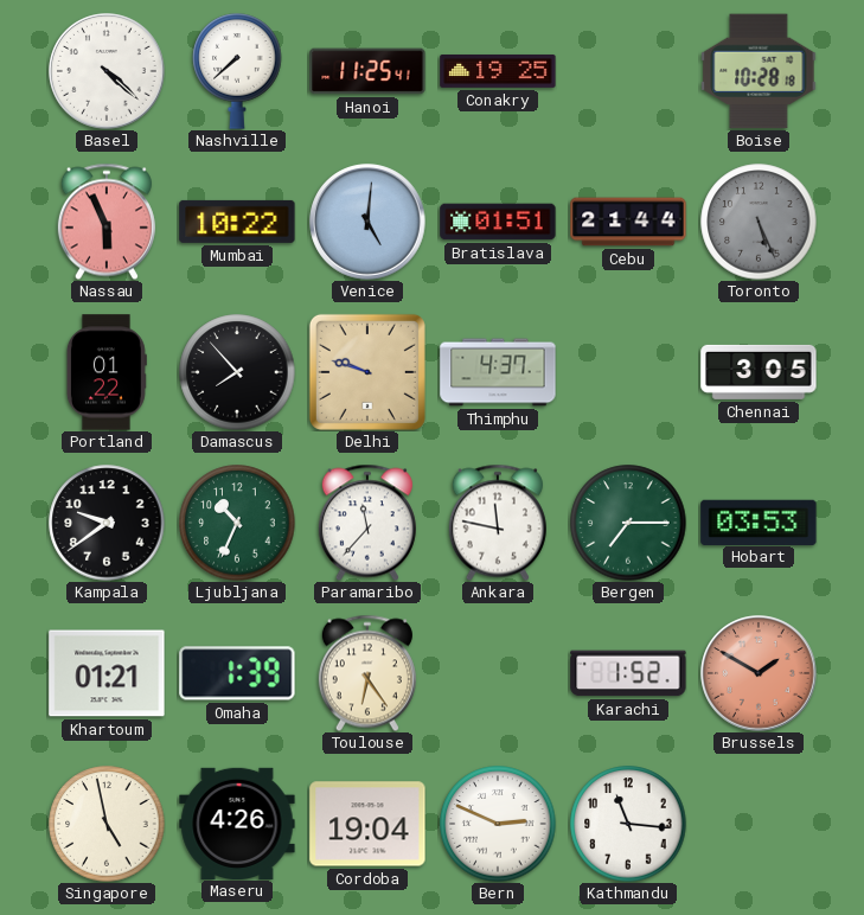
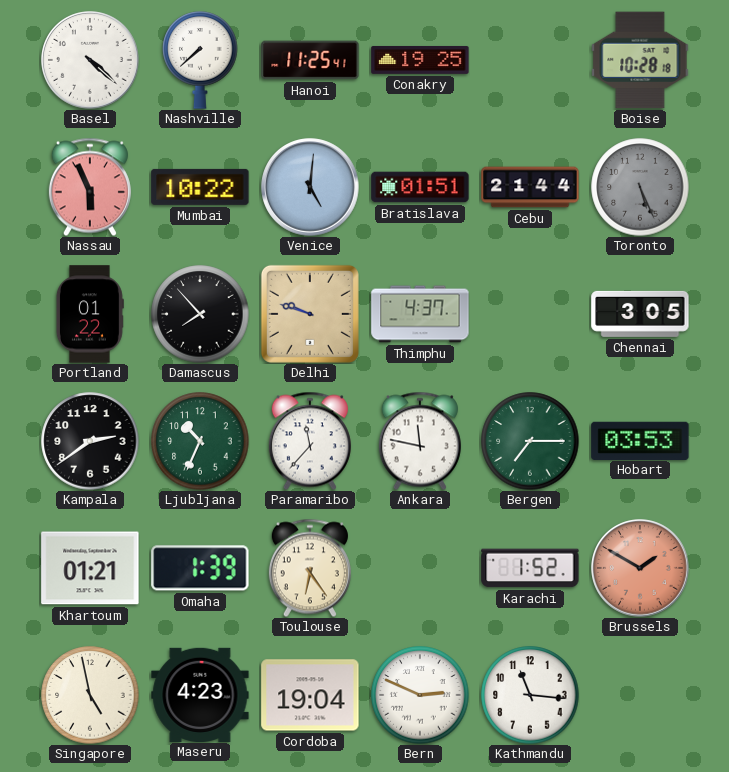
Kampala: 9:39 -> 2:39
Maseru: 4:26 -> 4:23
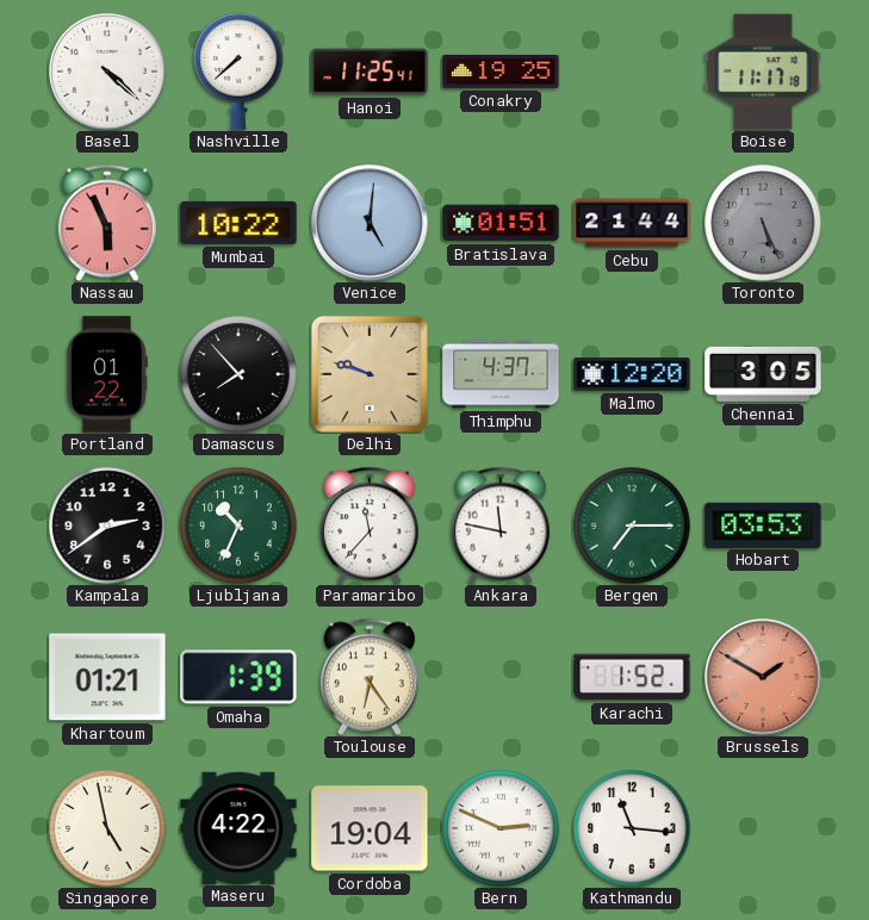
Boise: 10:28 -> 11:17
Malmo: none -> 12:20
Maseru: 4:23 -> 4:22
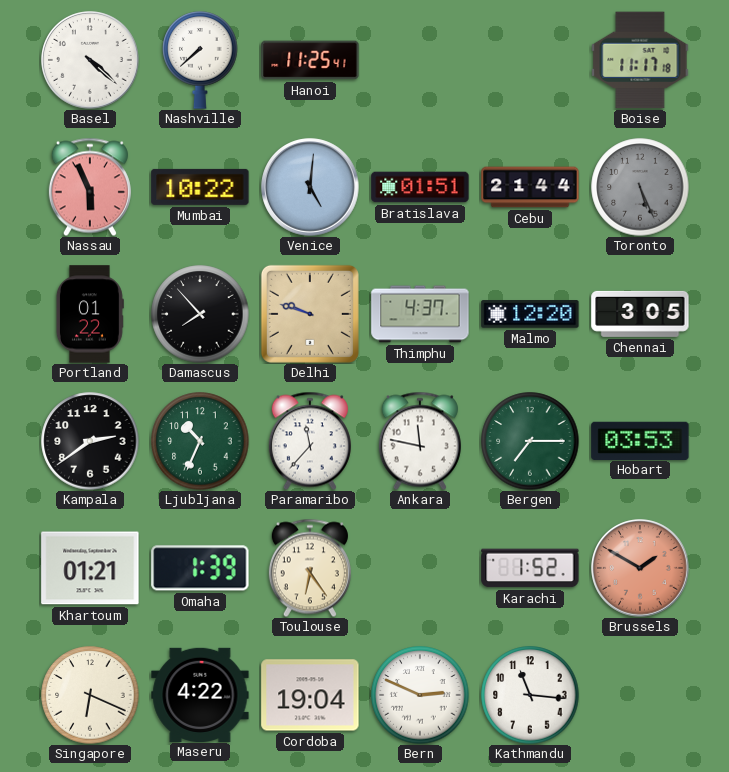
Conakry: 19:25 -> none
Singapore: 4:58 -> 6:19
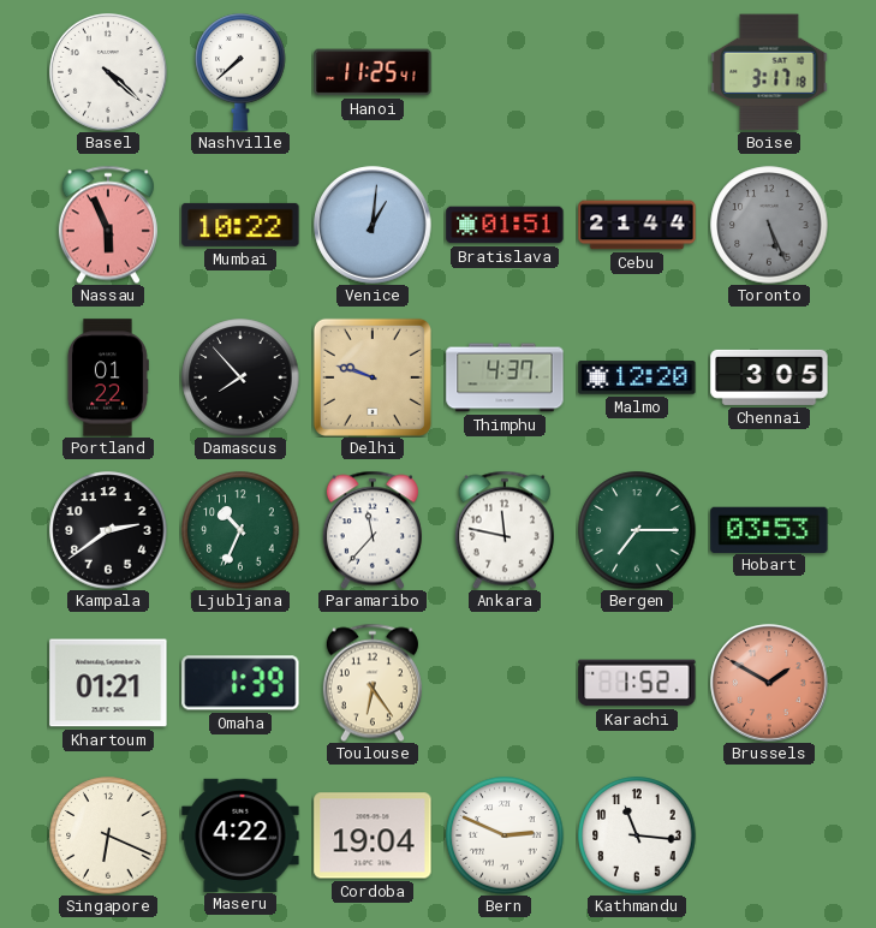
Boise: 11:17 -> 3:17
Venice: 5:01 -> 1:01
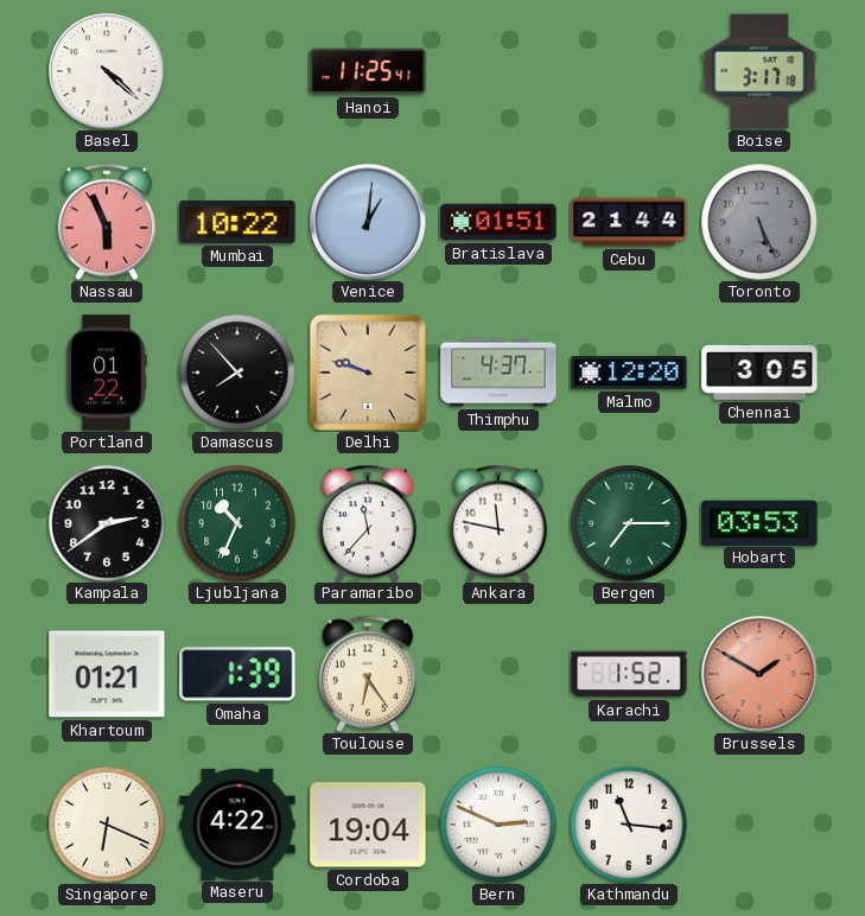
Nashville: 7:38 -> none
